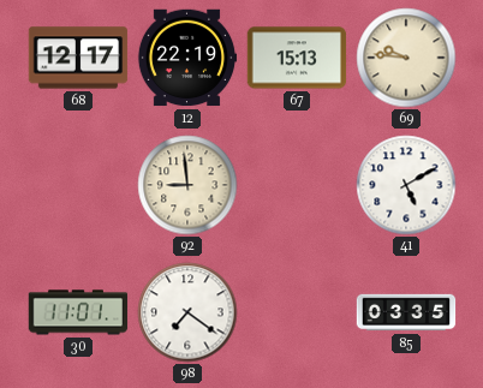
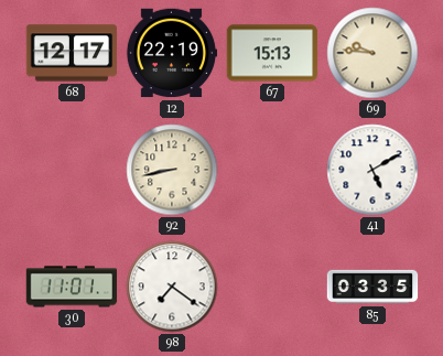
92: 8:59 -> 8:43
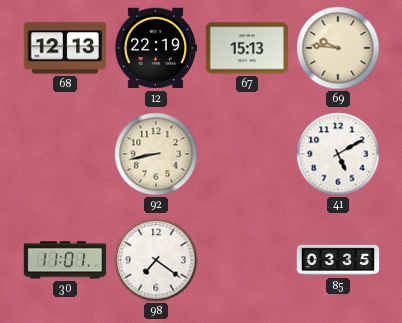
68: 12:17 -> 12:13
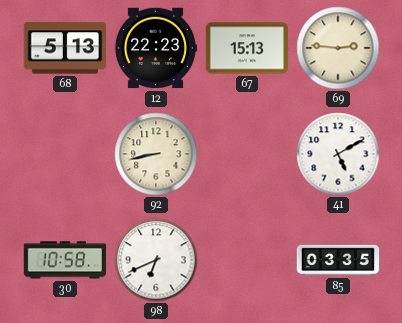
68: 12:13 -> 5:13
12: 22:19 -> 22:23
69: 9:46 -> 2:46
30: 11:01 -> 10:58
98: 7:21 -> 6:41
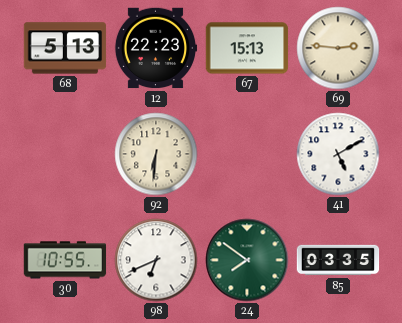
92: 8:43 -> 6:31
30: 10:58 -> 10:55
24: none -> 7:51
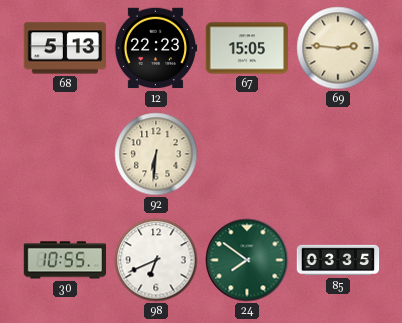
67: 15:13 -> 15:05
41: 5:10 -> none
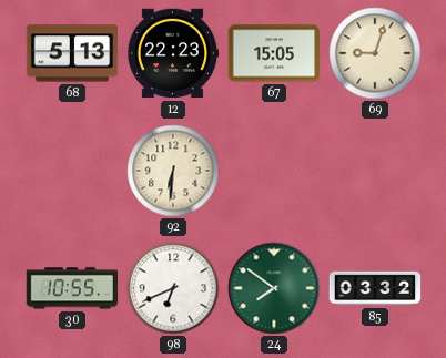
69: 2:46 -> 9:03
85: 03:35 -> 03:32
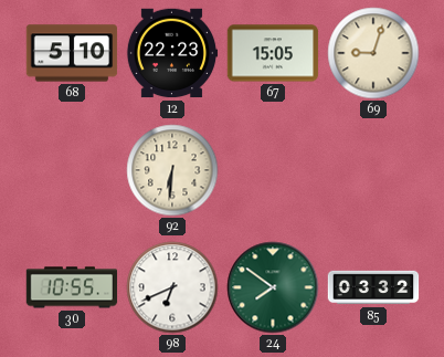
68: 5:13 -> 5:10
